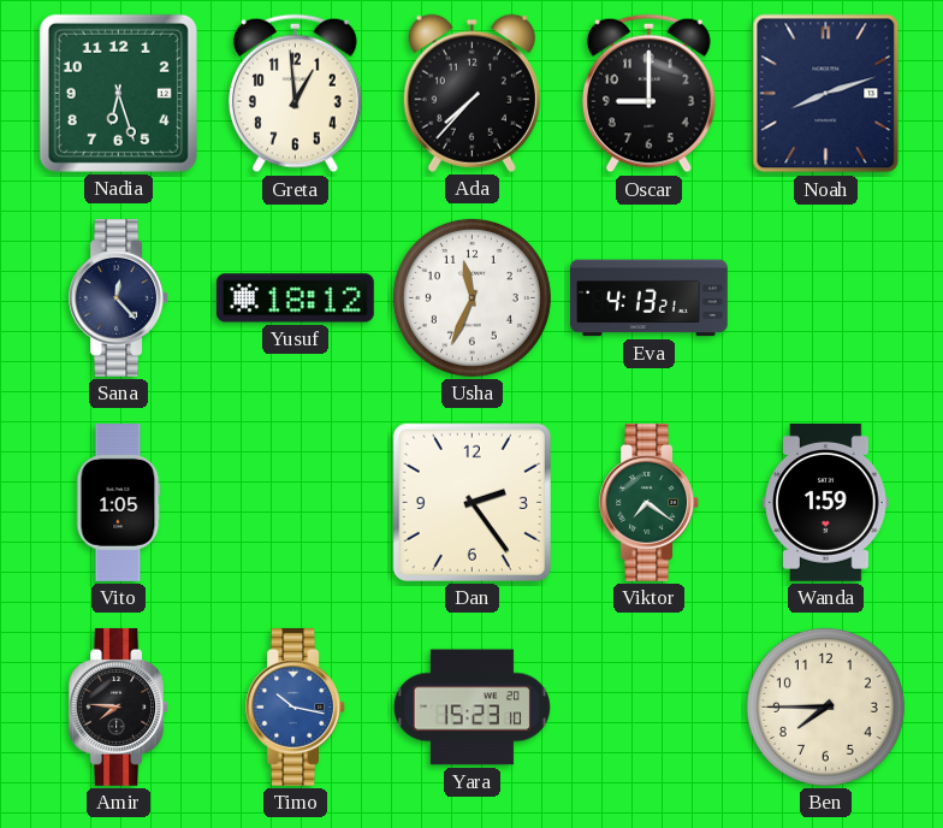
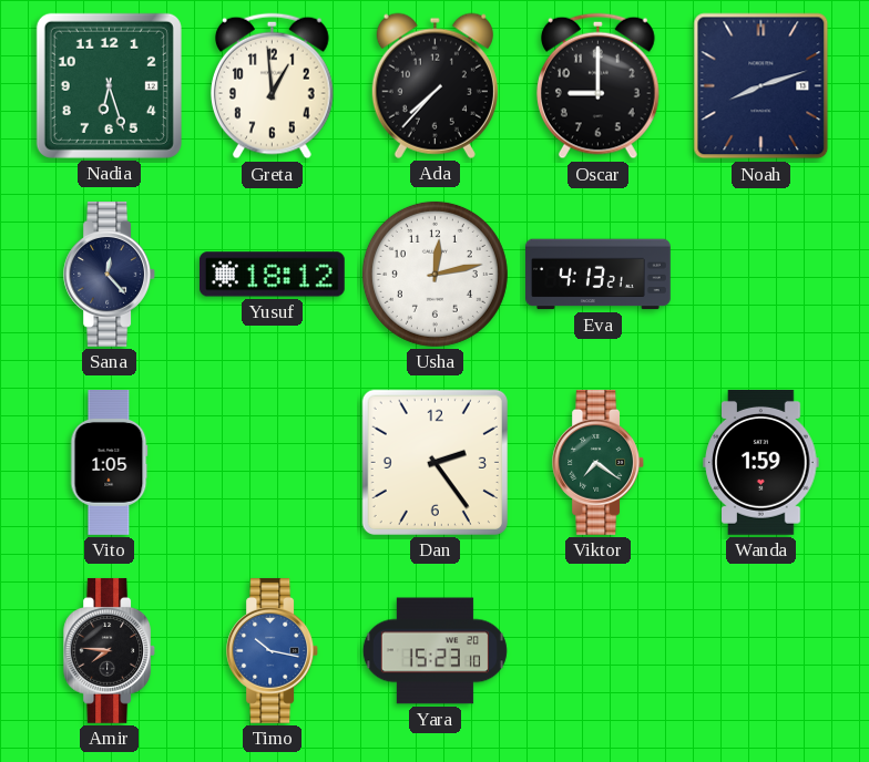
Usha: 11:34 -> 12:13
Ben: 7:45 -> none
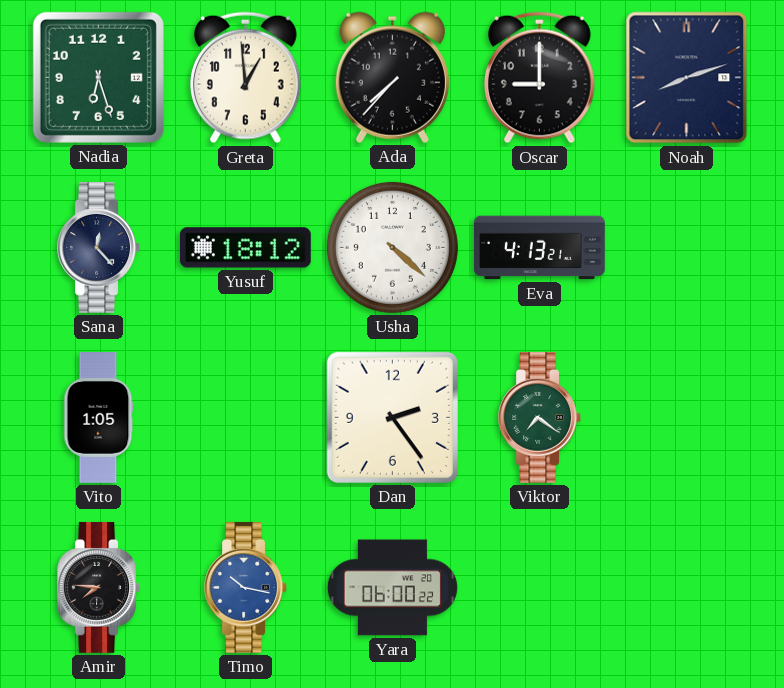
Usha: 12:13 -> 4:22
Wanda: 1:59 -> none
Yara: 15:23 -> 06:00
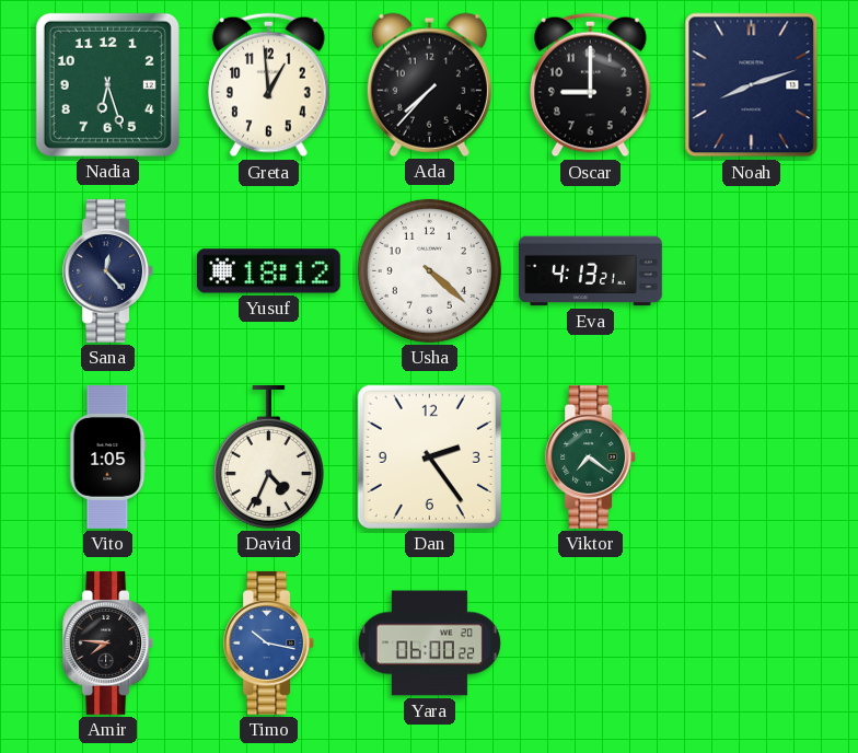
David: none -> 4:34
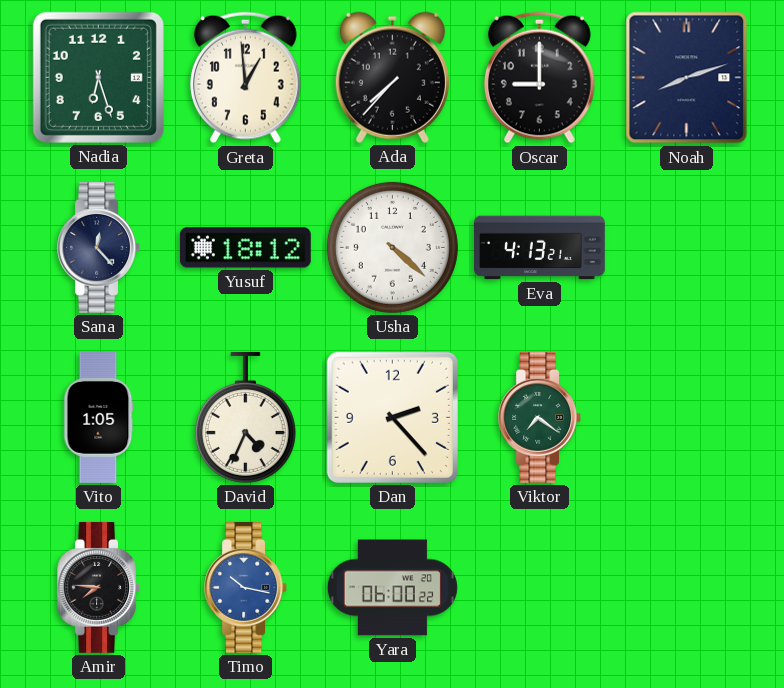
Dan: 2:24 -> 2:23
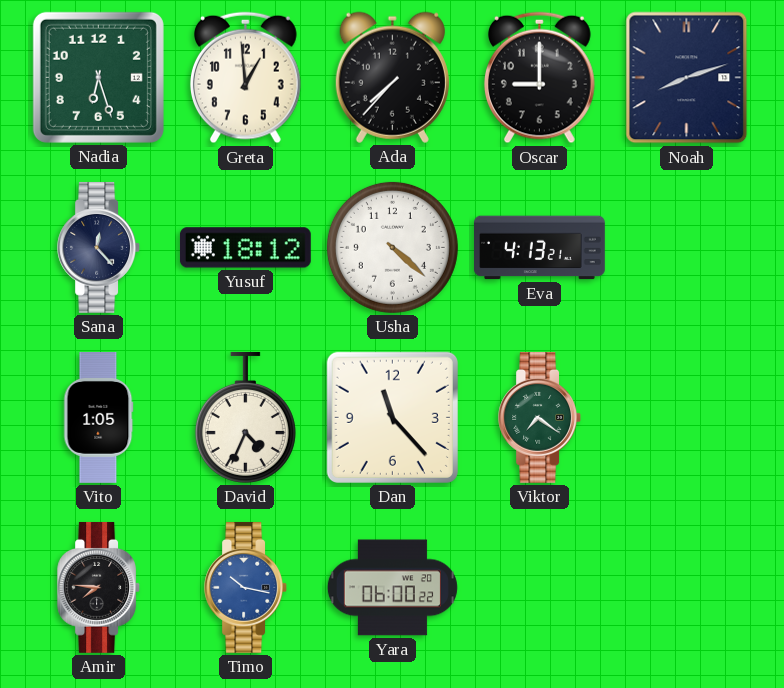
Dan: 2:23 -> 11:23
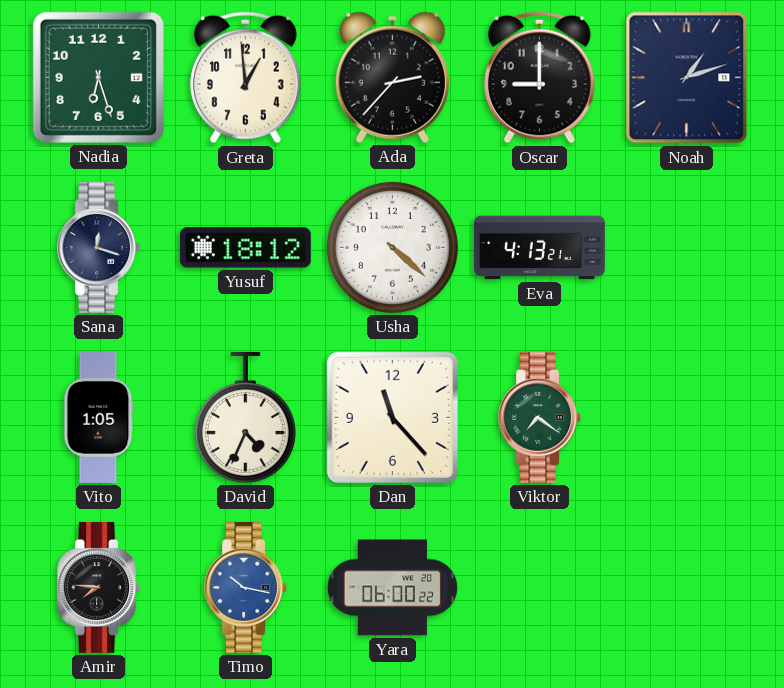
Ada: 7:37 -> 2:37
Noah: 8:12 -> 1:12
Sana: 12:23 -> 12:18
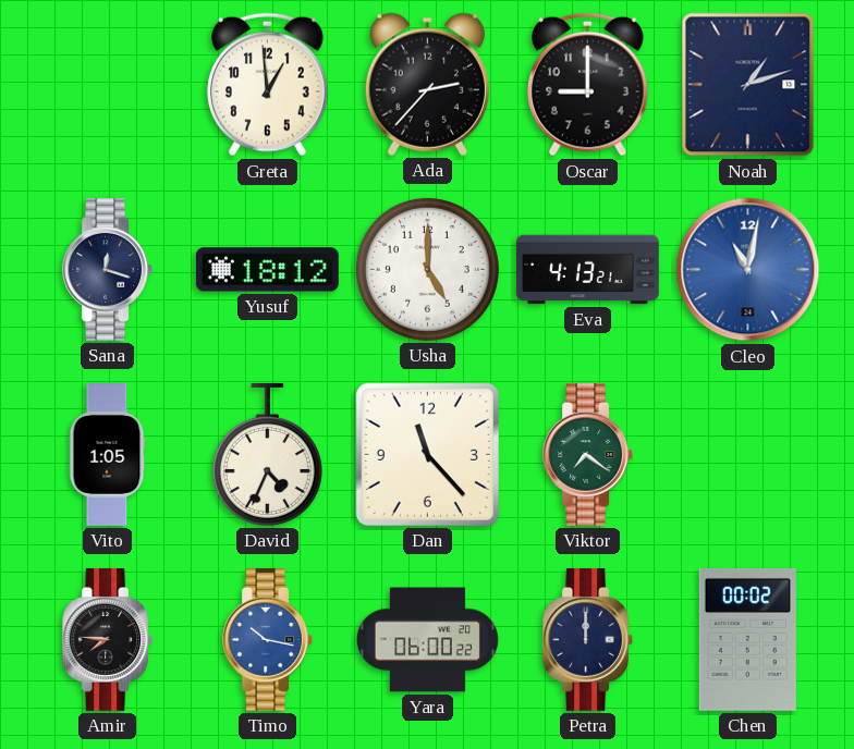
Nadia: 6:27 -> none
Usha: 4:22 -> 5:00
Cleo: none -> 11:02
Petra: none -> 12:00
Chen: none -> 00:02
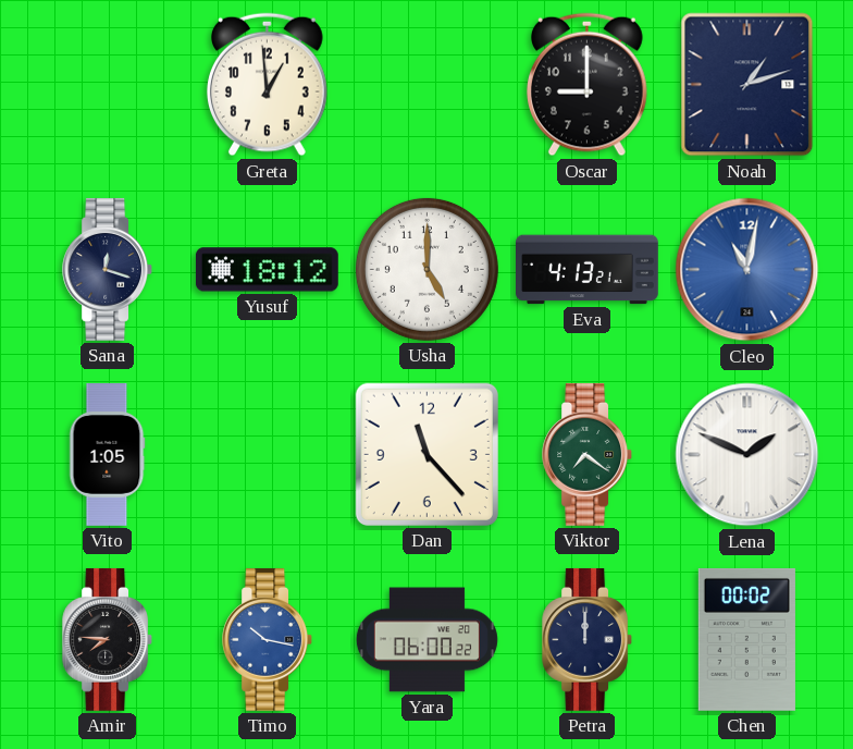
Ada: 2:37 -> none
David: 4:34 -> none
Lena: none -> 1:49
